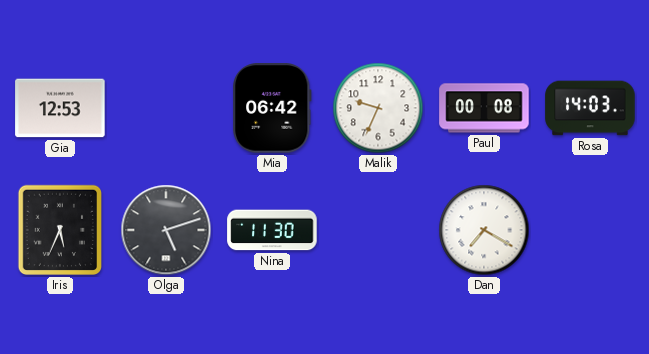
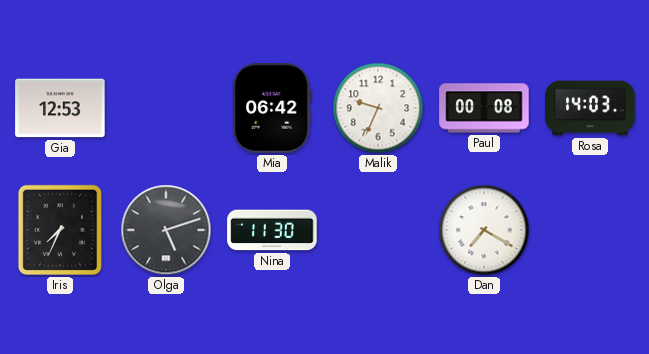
Iris: 5:34 -> 7:34
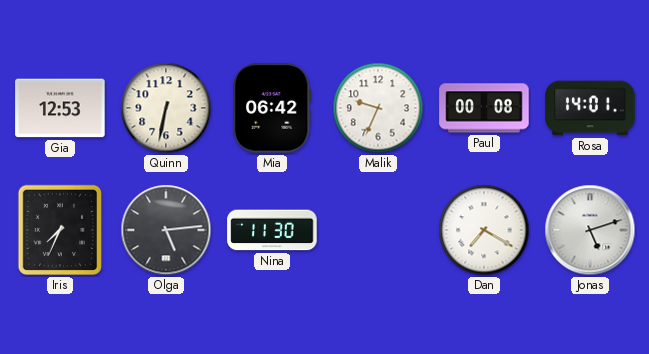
Quinn: none -> 6:32
Rosa: 14:03 -> 14:01
Olga: 5:12 -> 5:14
Jonas: none -> 5:12
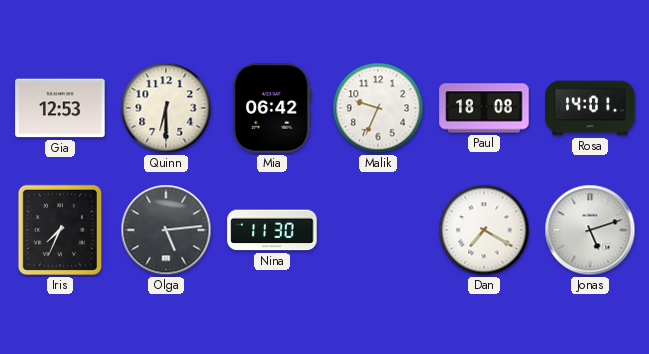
Quinn: 6:32 -> 6:30
Paul: 00:08 -> 18:08
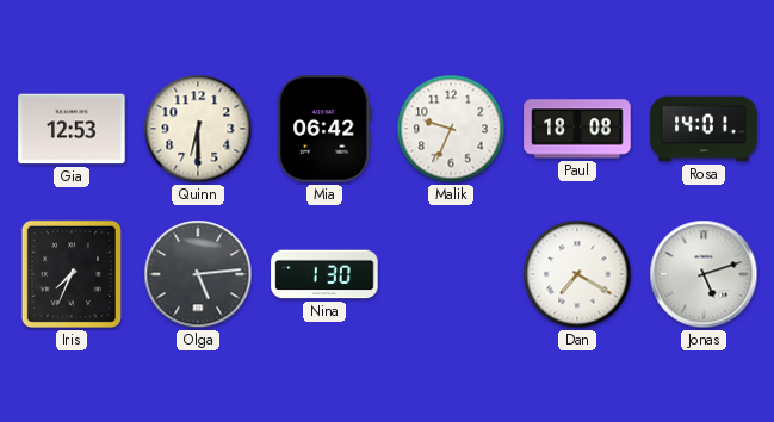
Nina: 11:30 -> 1:30
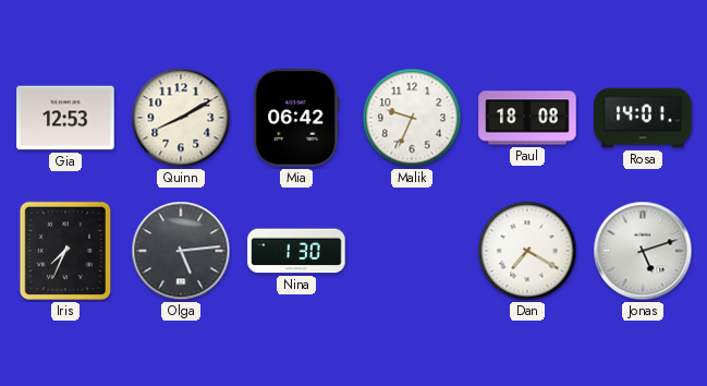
Quinn: 6:30 -> 8:10
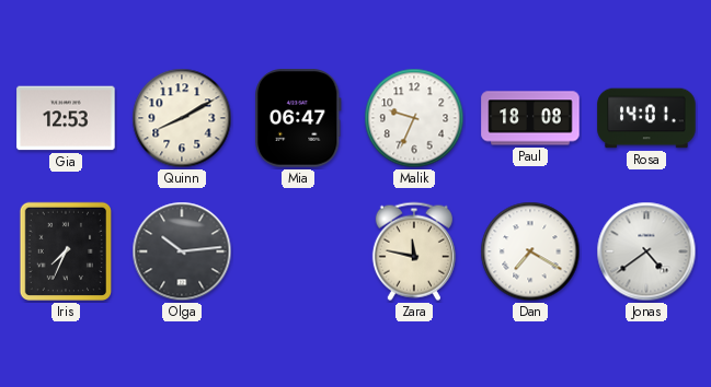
Mia: 06:42 -> 06:47
Olga: 5:14 -> 10:14
Nina: 1:30 -> none
Zara: none -> 11:47
Jonas: 5:12 -> 4:39
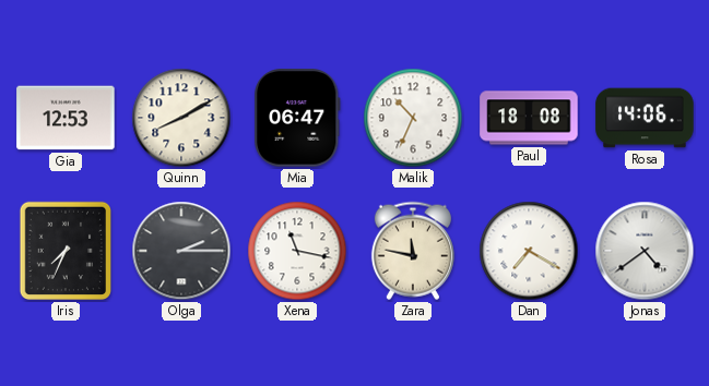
Malik: 9:34 -> 10:34
Rosa: 14:01 -> 14:06
Olga: 10:14 -> 2:15
Xena: none -> 11:17
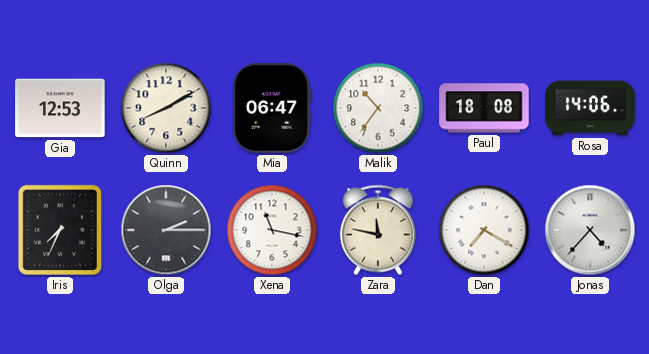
Malik: 10:34 -> 10:36
Jonas: 4:39 -> 4:37
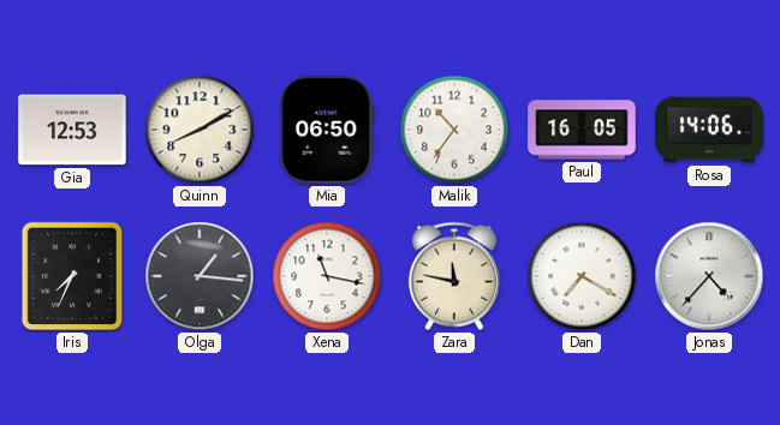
Mia: 06:47 -> 06:50
Paul: 18:08 -> 16:05
Olga: 2:15 -> 1:16
